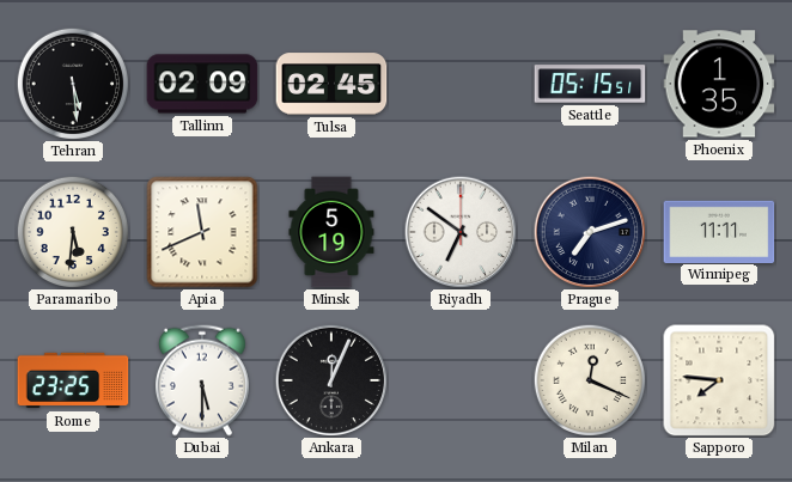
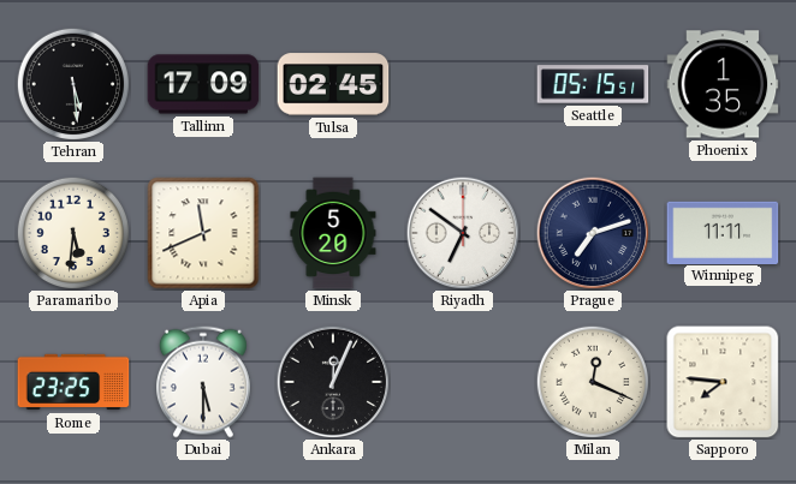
Tallinn: 02:09 -> 17:09
Minsk: 5:19 -> 5:20
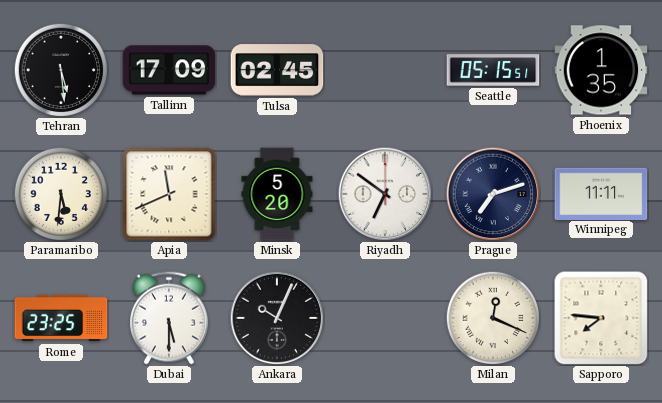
Ankara: 12:04 -> 10:04
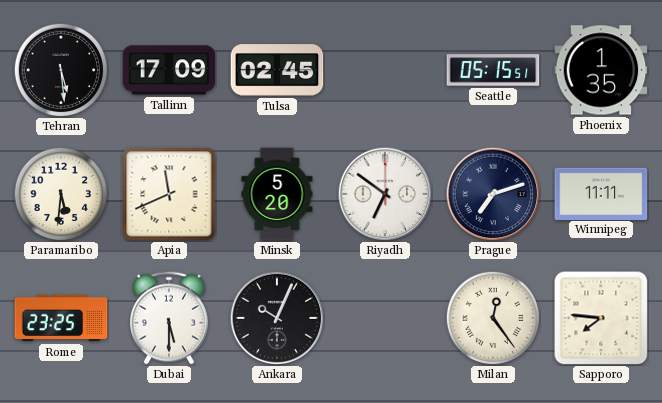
Milan: 12:19 -> 12:24
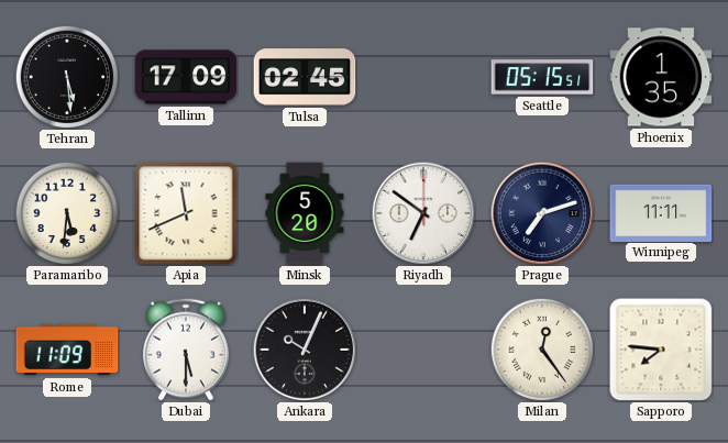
Rome: 23:25 -> 11:09
